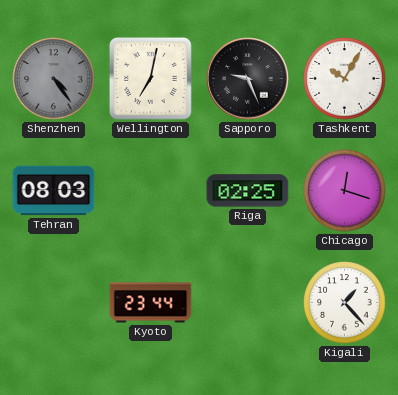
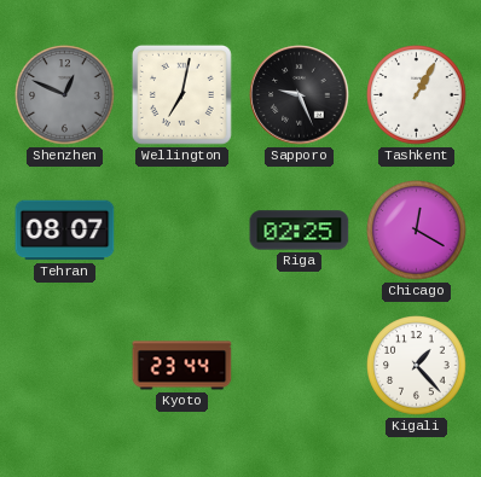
Shenzhen: 4:24 -> 12:49
Tashkent: 10:05 -> 1:05
Tehran: 08:03 -> 08:07
Chicago: 12:18 -> 12:20
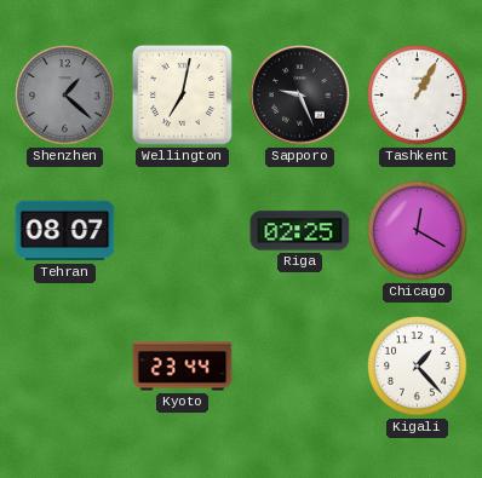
Shenzhen: 12:49 -> 1:22
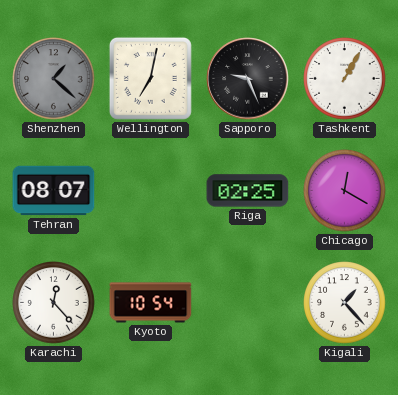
Karachi: none -> 12:23
Kyoto: 23:44 -> 10:54
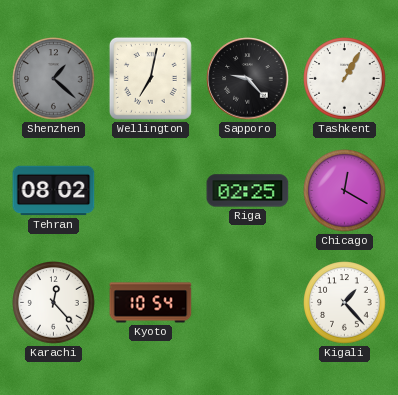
Sapporo: 9:26 -> 9:23
Tehran: 08:07 -> 08:02
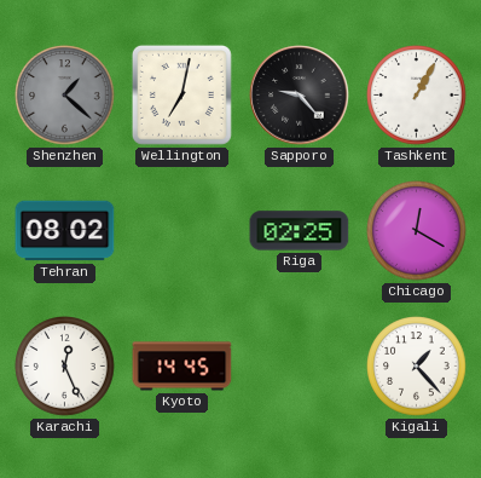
Karachi: 12:23 -> 12:26
Kyoto: 10:54 -> 14:45
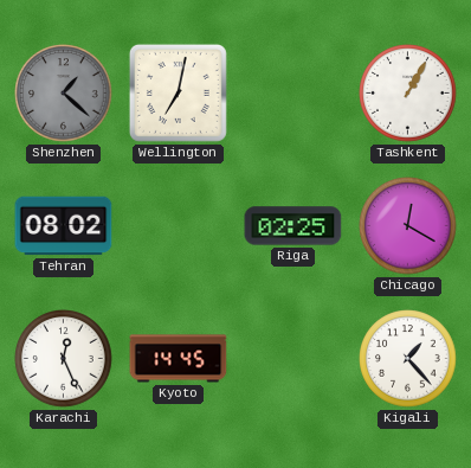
Sapporo: 9:23 -> none
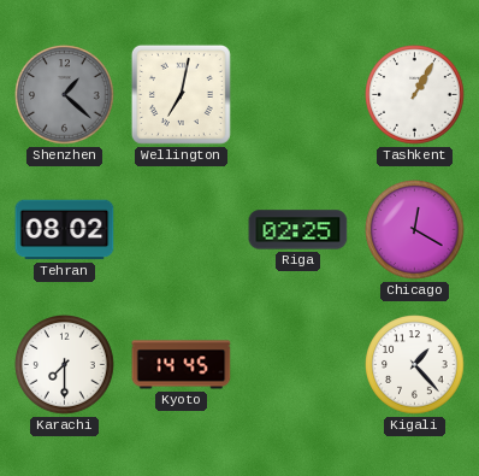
Karachi: 12:26 -> 7:30
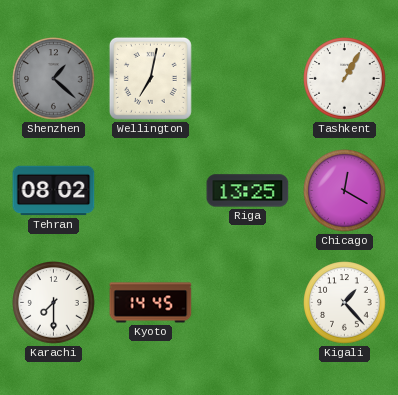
Riga: 02:25 -> 13:25
